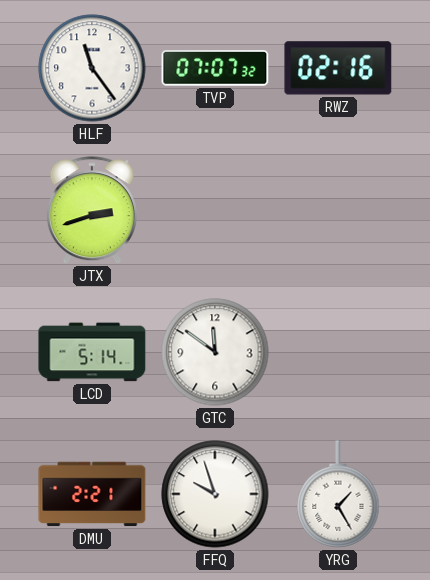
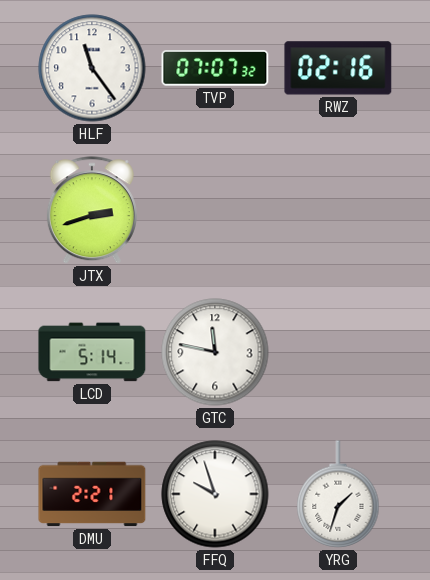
GTC: 11:51 -> 11:47
YRG: 1:25 -> 1:33
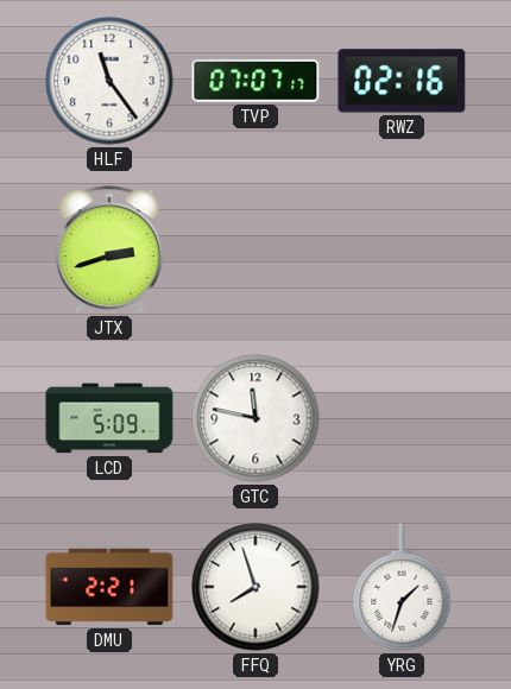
TVP: 07:07:32 -> 07:07:17
LCD: 5:14 -> 5:09
FFQ: 9:57 -> 7:57
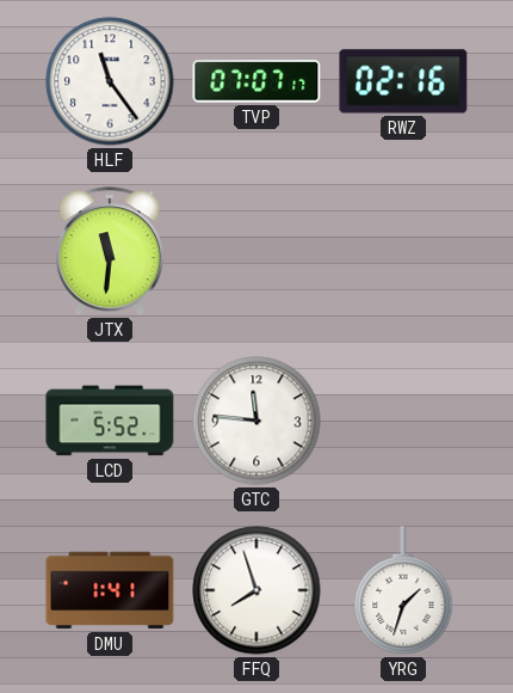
JTX: 2:42 -> 11:31
LCD: 5:09 -> 5:52
GTC: 11:47 -> 11:46
DMU: 2:21 -> 1:41
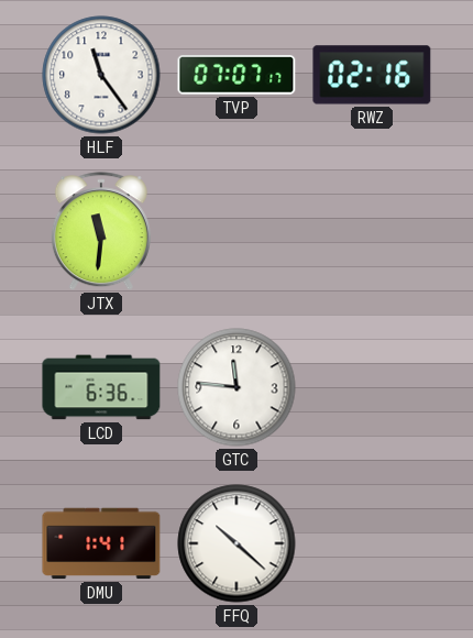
LCD: 5:52 -> 6:36
FFQ: 7:57 -> 10:22
YRG: 1:33 -> none
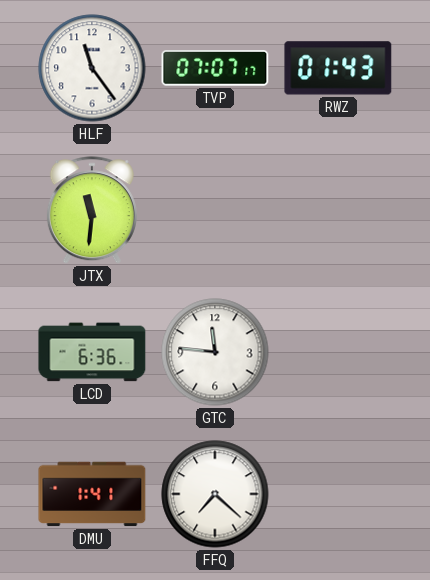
RWZ: 02:16 -> 01:43
FFQ: 10:22 -> 7:22
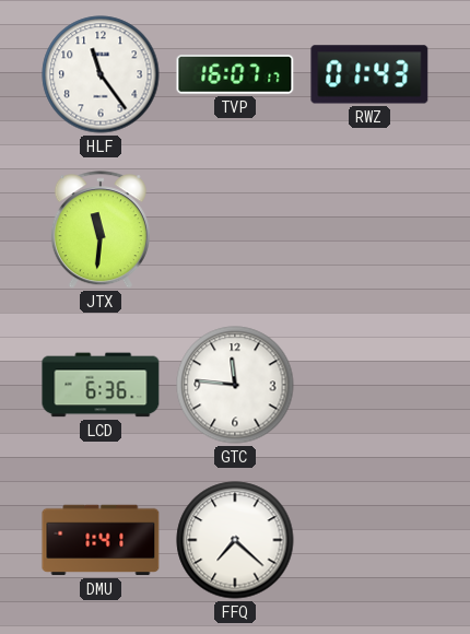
TVP: 07:07 -> 16:07
